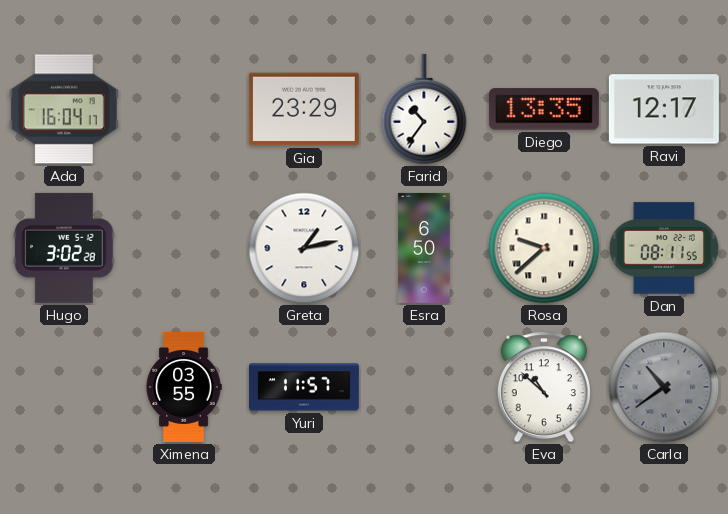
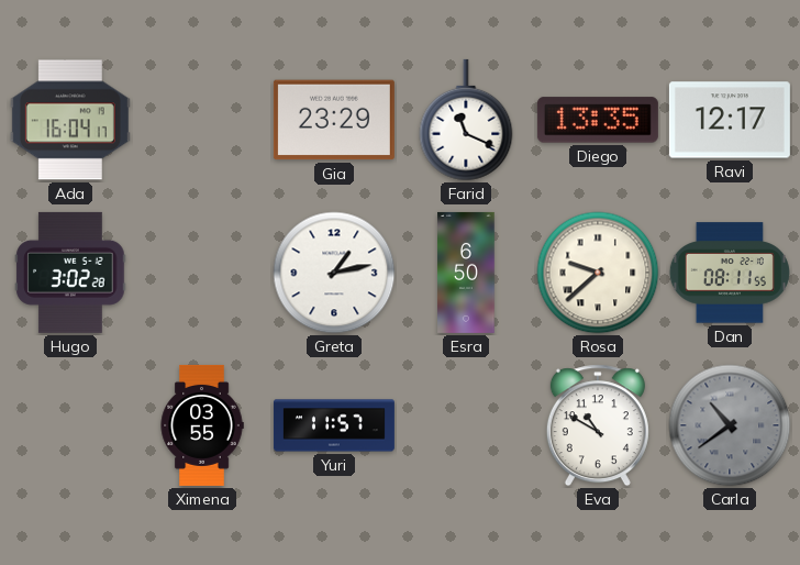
Farid: 10:36 -> 11:19
Eva: 10:52 -> 10:50
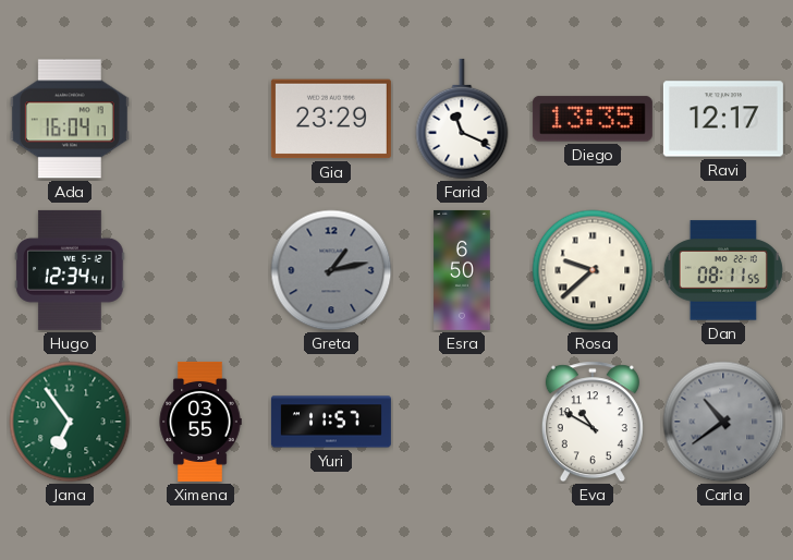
Hugo: 3:02 -> 12:34
Greta dial: white -> grey
Jana: none -> 6:54
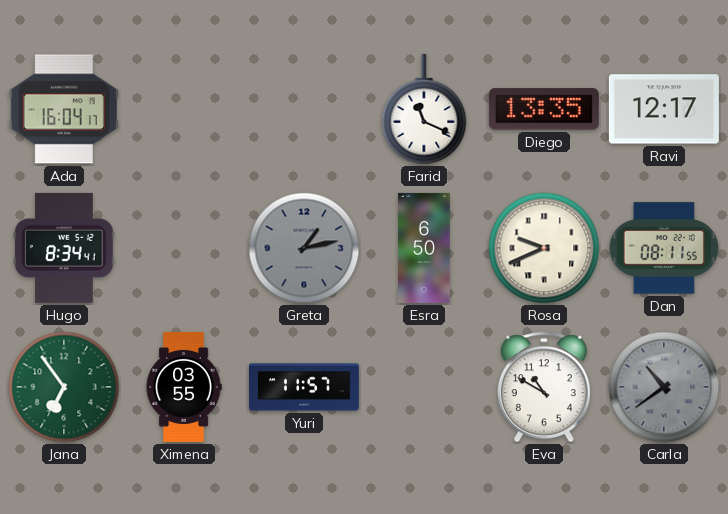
Gia: 23:29 -> none
Hugo: 12:34 -> 8:34
Rosa: 9:38 -> 9:41
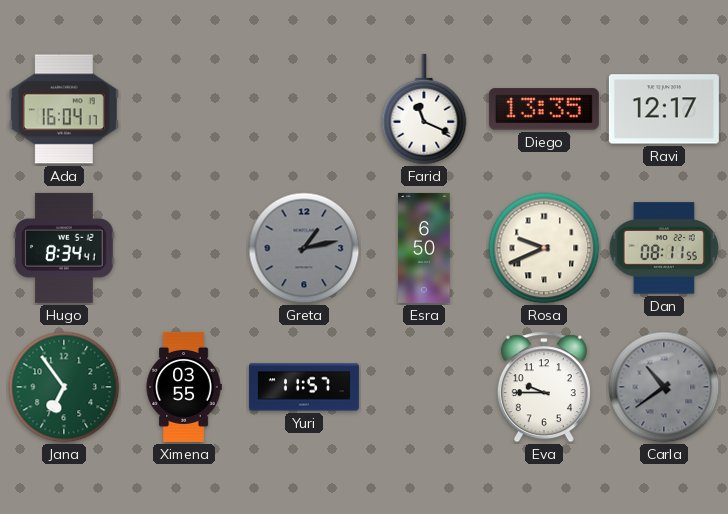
Eva: 10:50 -> 9:45
